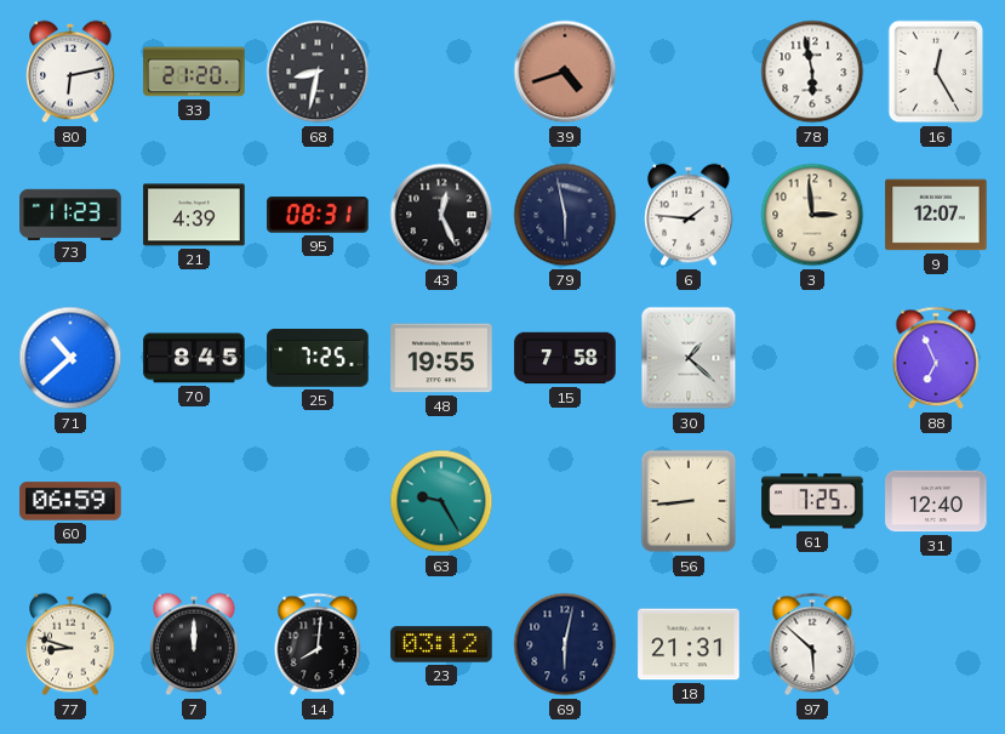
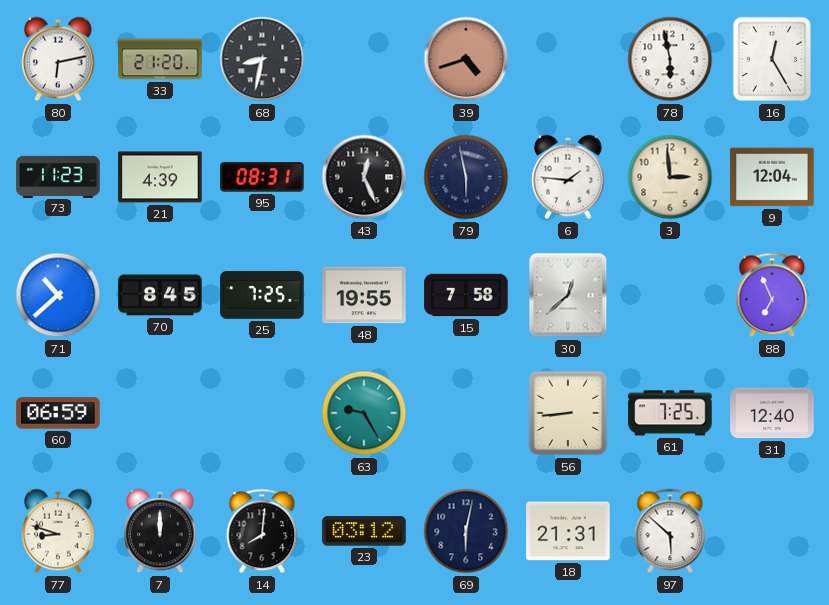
9: 12:07 -> 12:04
30: 1:22 -> 12:38
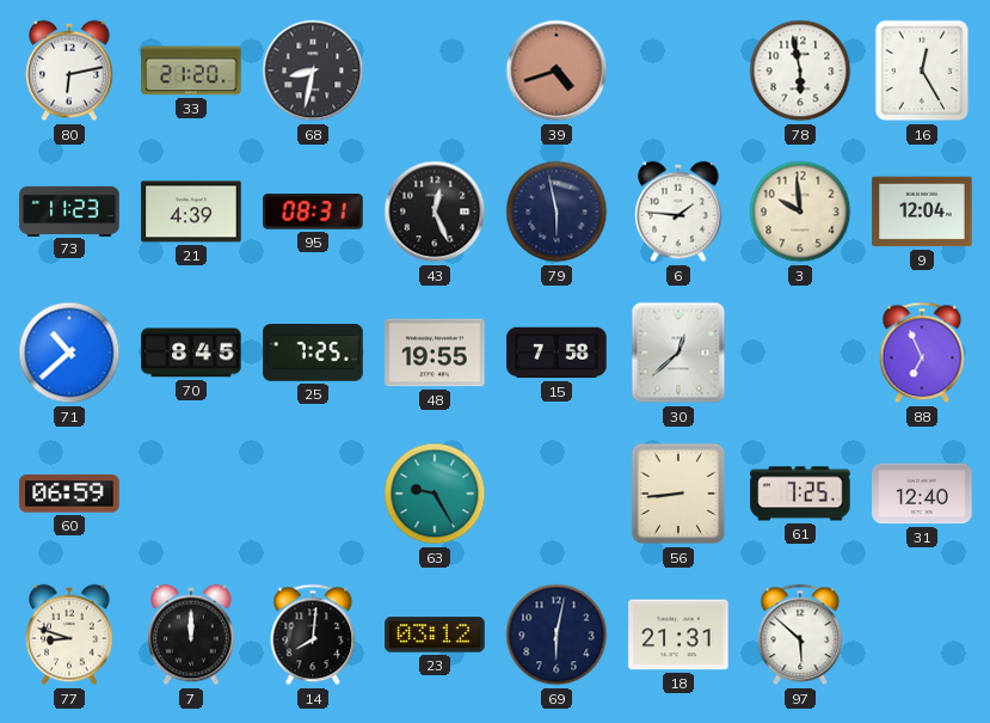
3: 2:59 -> 9:59
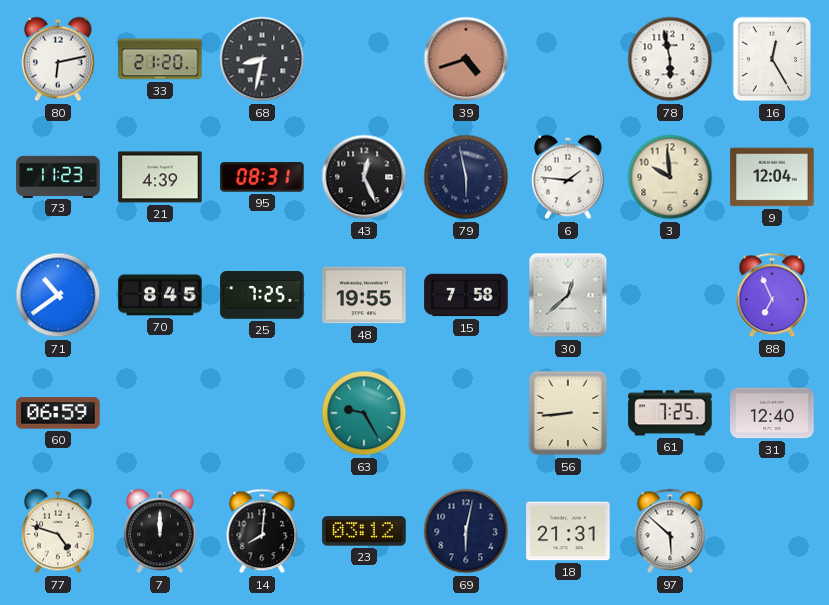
71: 10:38 -> 10:39
77: 8:48 -> 4:48
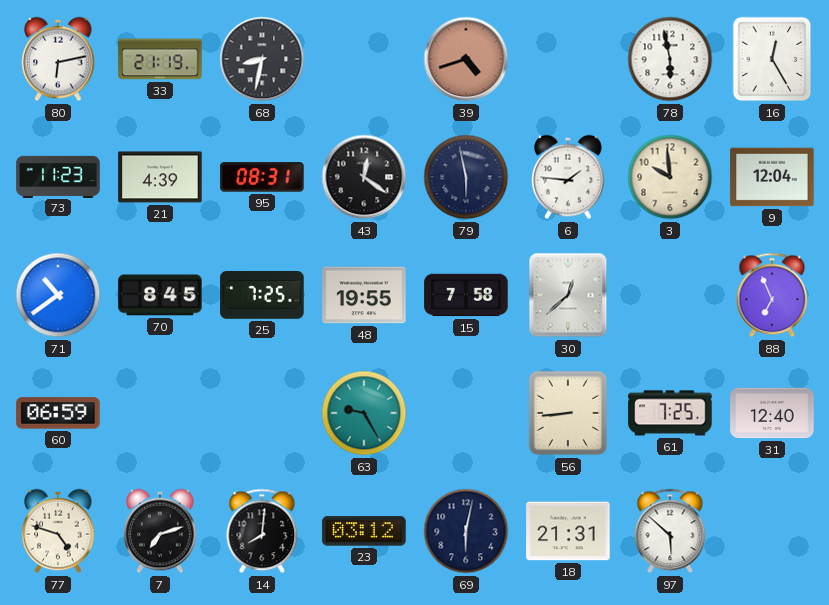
33: 21:20 -> 21:19
43: 12:26 -> 12:21
7: 12:00 -> 7:12
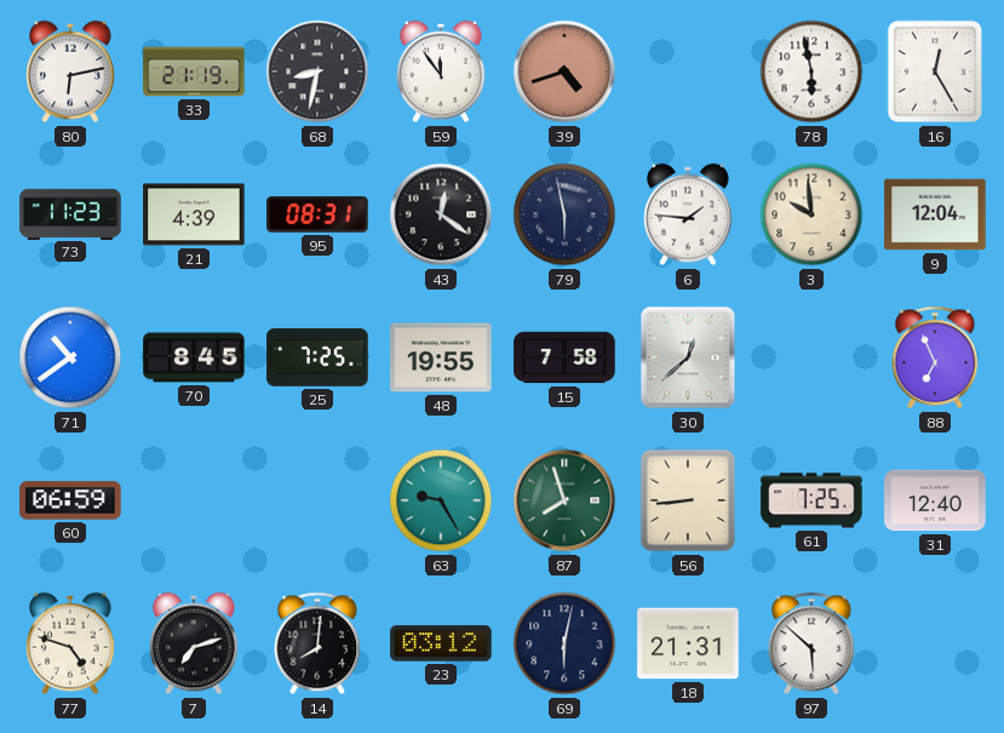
59: none -> 11:54
87: none -> 7:57
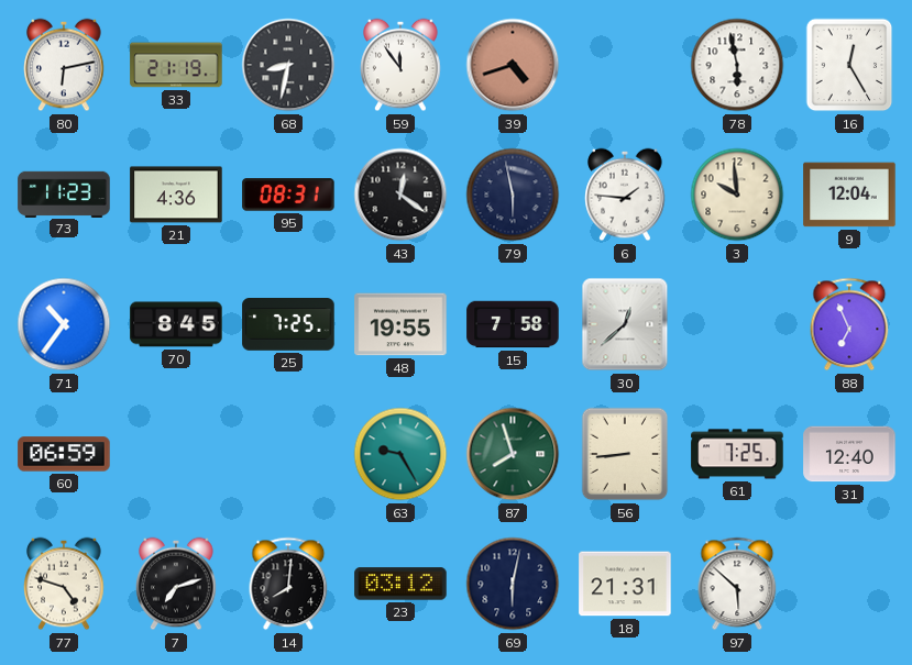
21: 4:39 -> 4:36
71: 10:39 -> 10:36
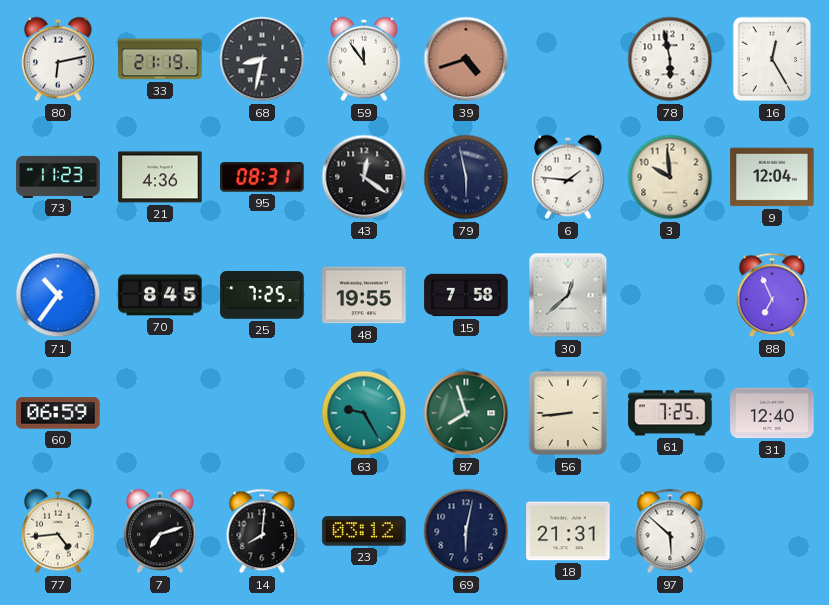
77: 4:48 -> 4:44
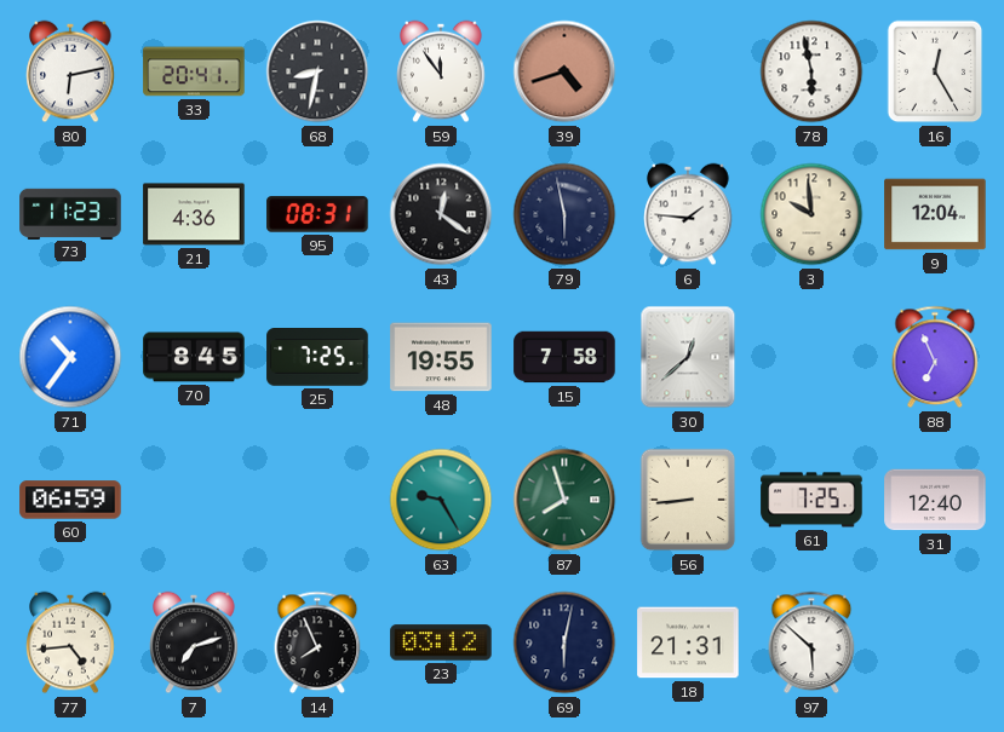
33: 21:19 -> 20:41
14: 8:01 -> 7:56
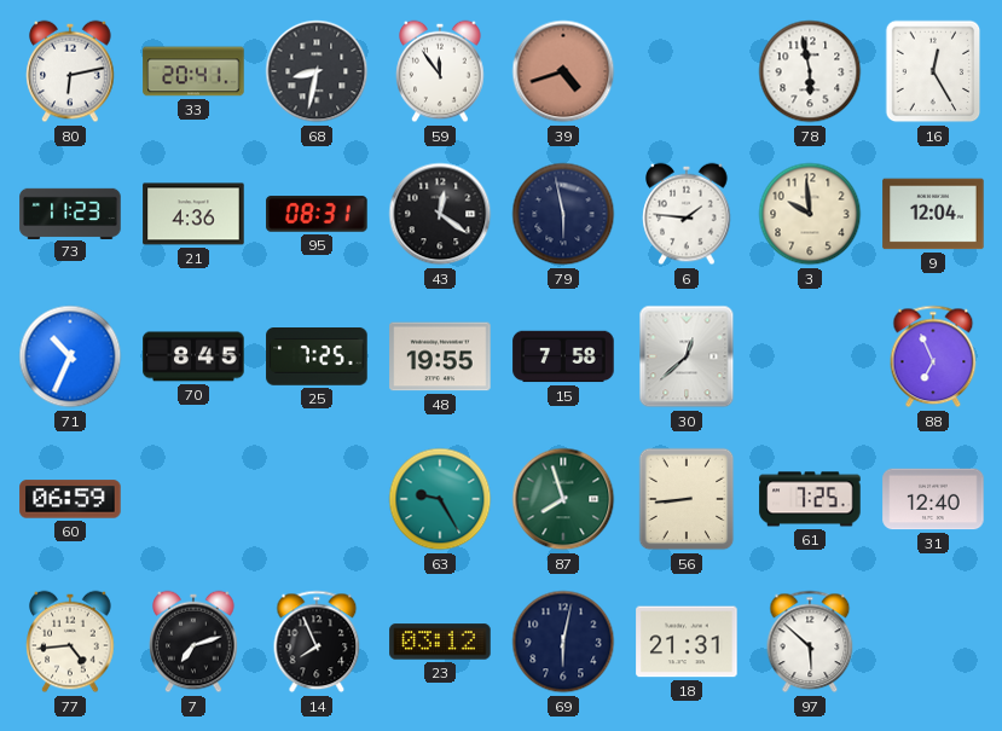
71: 10:36 -> 10:34
